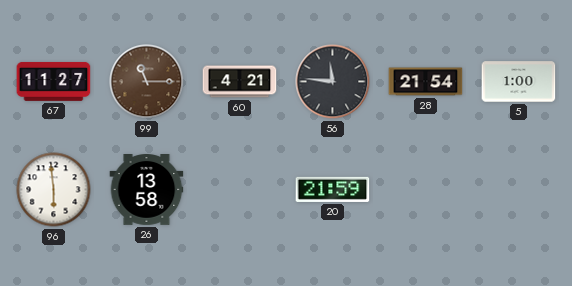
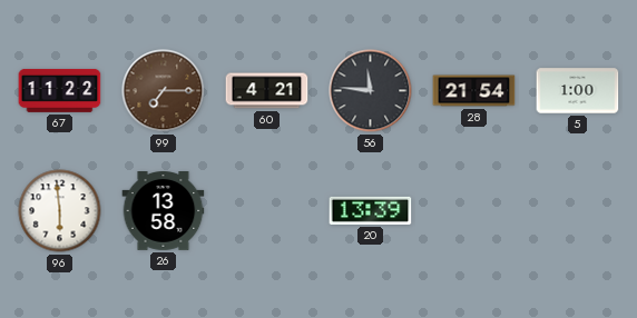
67: 11:27 -> 11:22
99: 11:15 -> 7:15
20: 21:59 -> 13:39
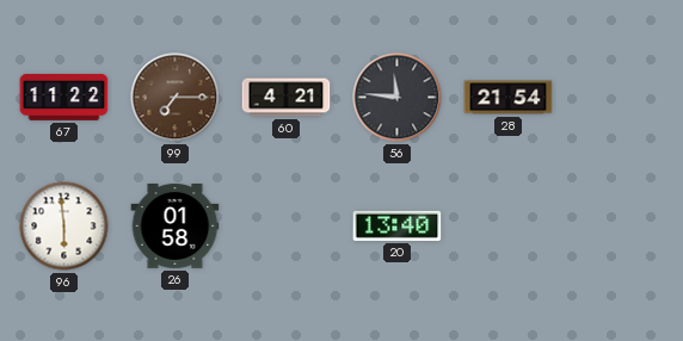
5: 1:00 -> none
26: 13:58 -> 01:58
20: 13:39 -> 13:40
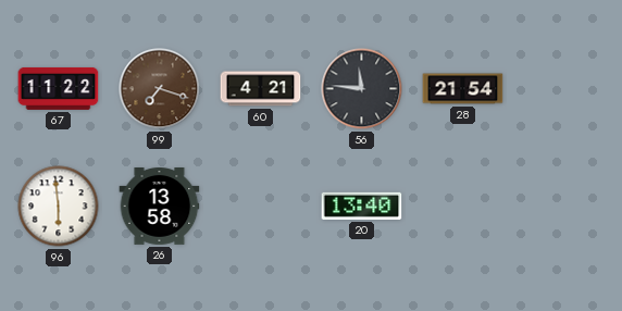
99: 7:15 -> 7:18
26: 01:58 -> 13:58
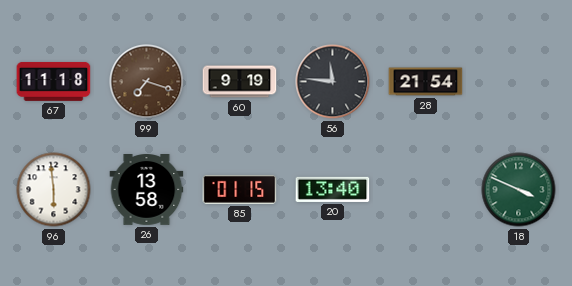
67: 11:22 -> 11:18
60: 4:21 -> 9:19
85: none -> 01:15
18: none -> 3:49
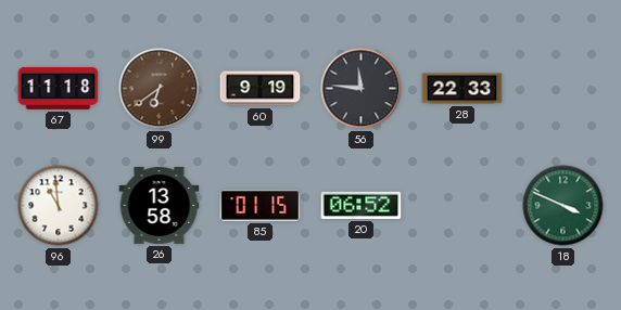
99: 7:18 -> 6:39
28: 21:54 -> 22:33
96: 5:59 -> 10:59
20: 13:40 -> 06:52
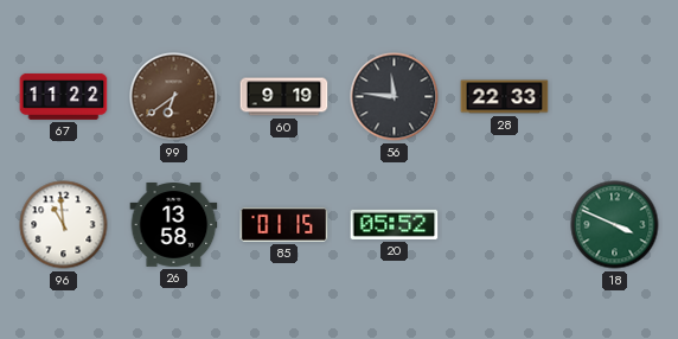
67: 11:18 -> 11:22
20: 06:52 -> 05:52
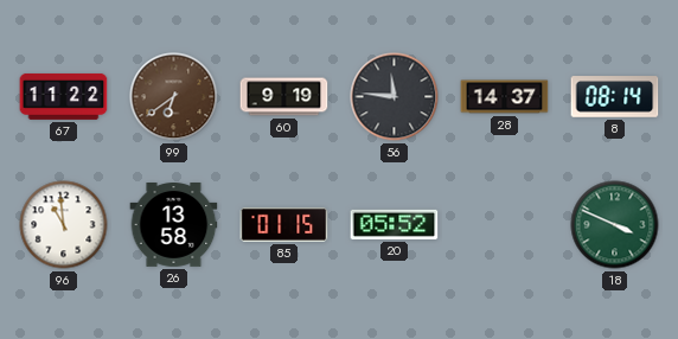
28: 22:33 -> 14:37
8: none -> 08:14
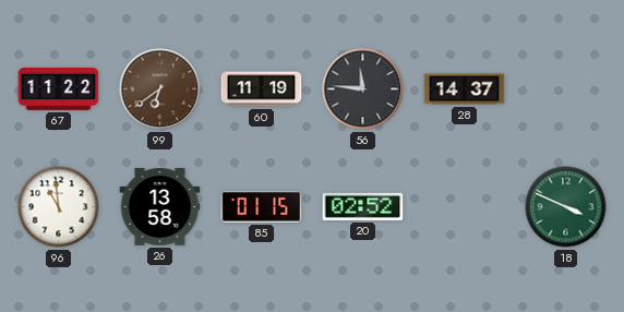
60: 9:19 -> 11:19
8: 08:14 -> none
20: 05:52 -> 02:52
